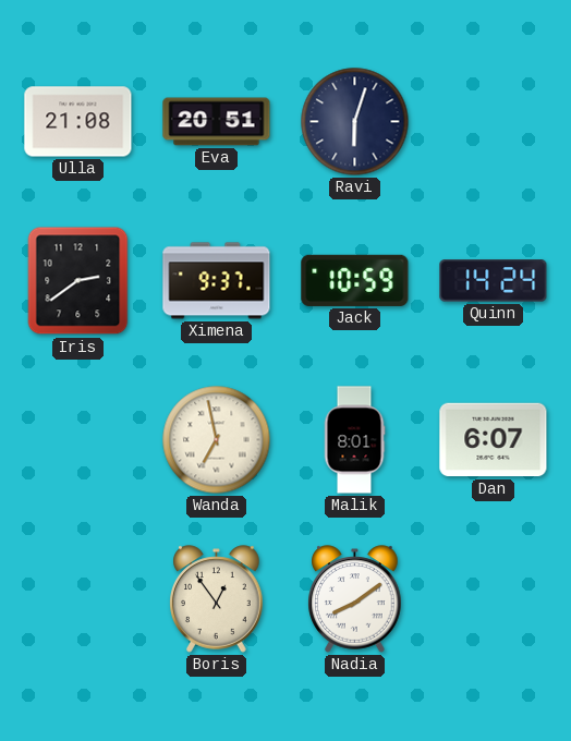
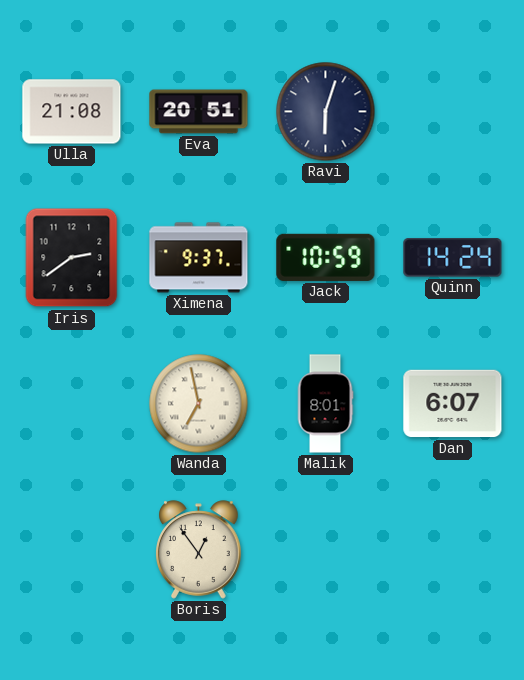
Nadia: 8:09 -> none
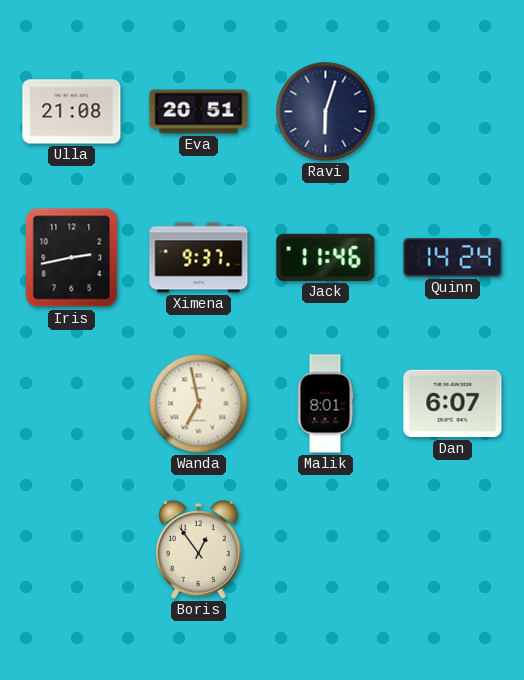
Iris: 2:39 -> 2:43
Jack: 10:59 -> 11:46
